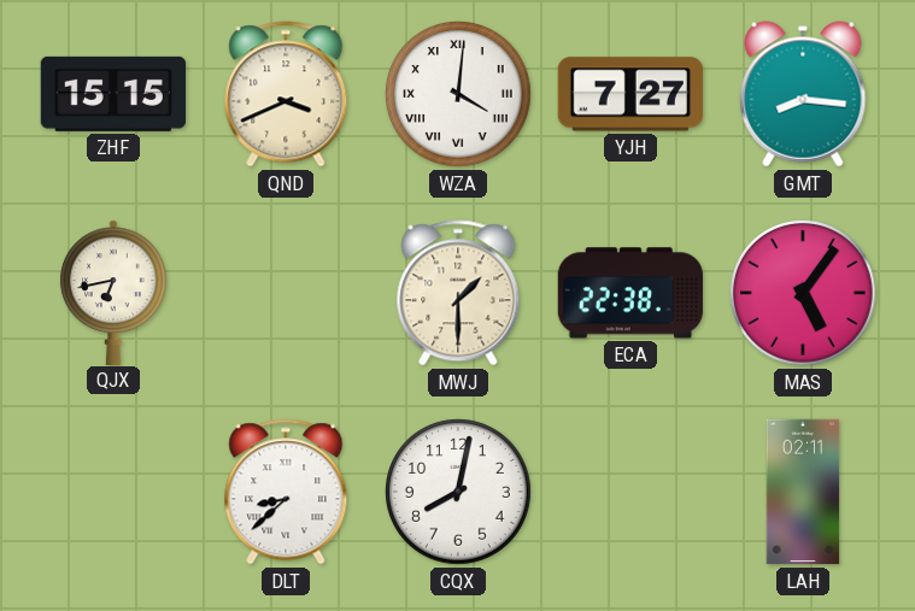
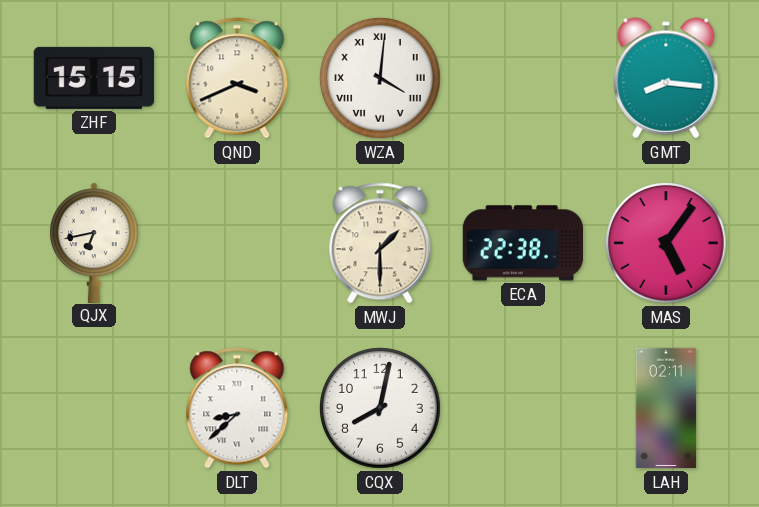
YJH: 7:27 -> none
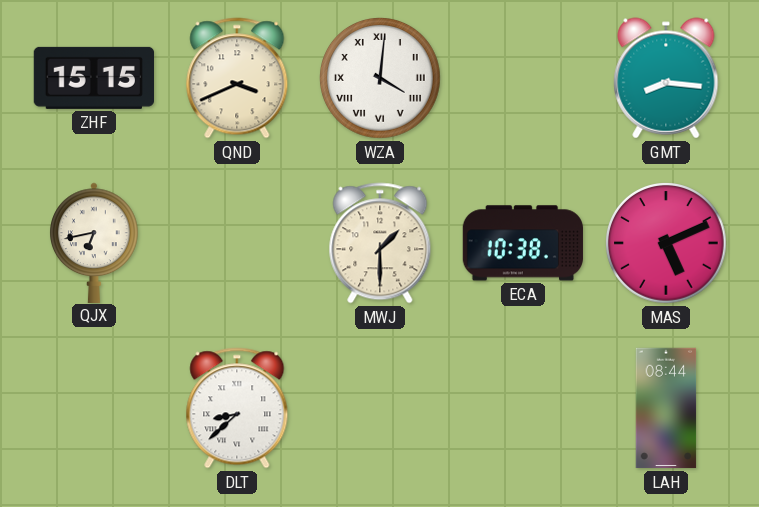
ECA: 22:38 -> 10:38
MAS: 5:06 -> 5:11
CQX: 8:02 -> none
LAH: 02:11 -> 08:44
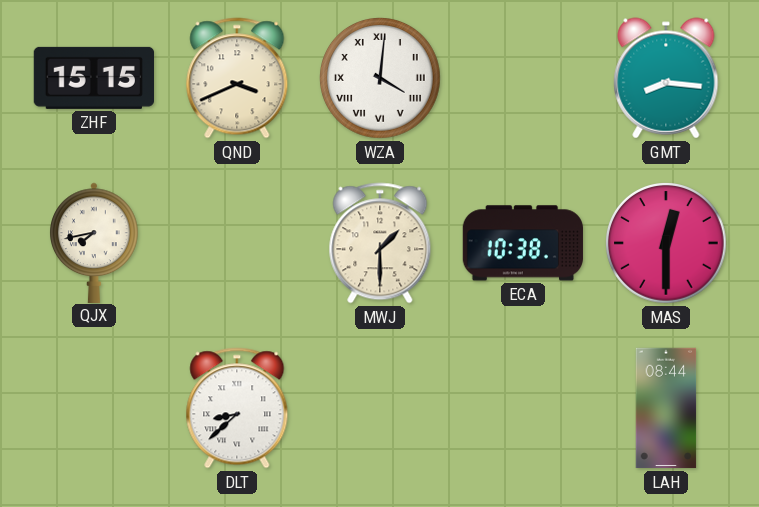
QJX: 6:43 -> 7:43
MAS: 5:11 -> 12:30
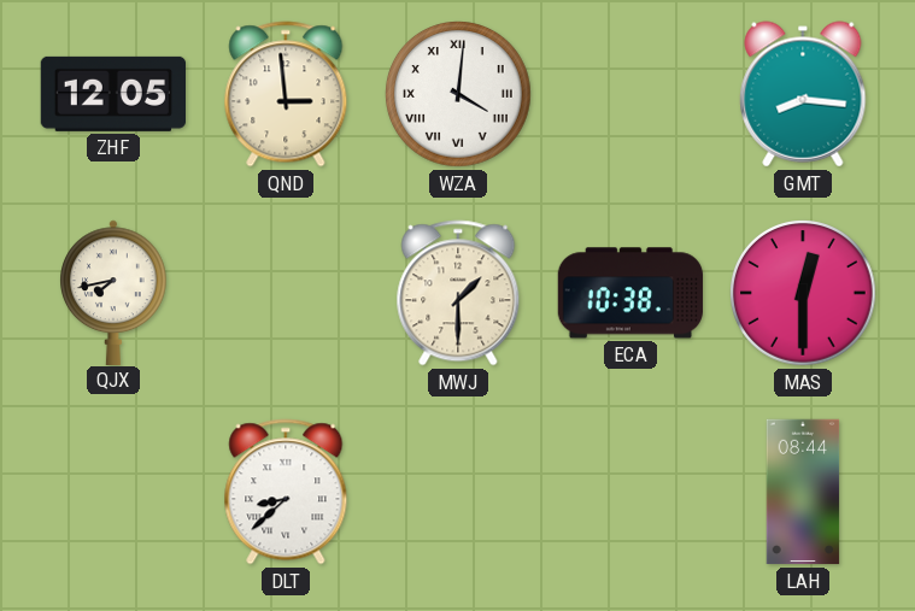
ZHF: 15:15 -> 12:05
QND: 3:41 -> 2:59
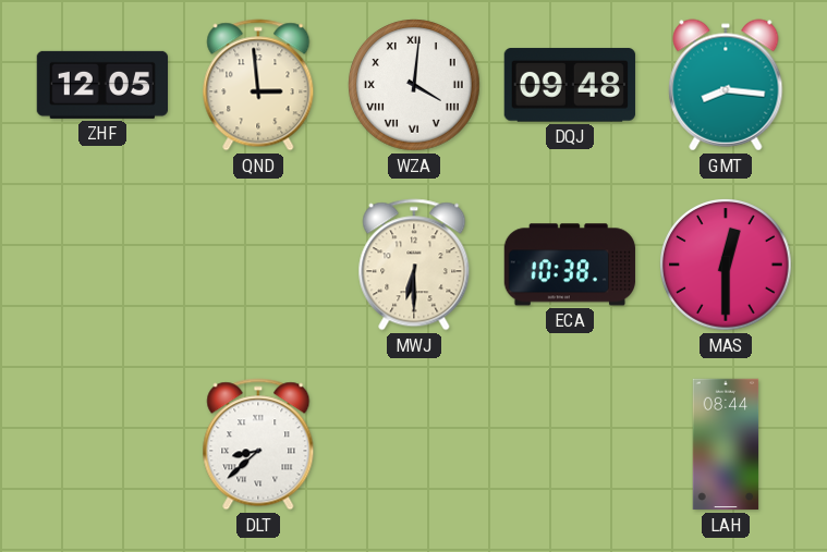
DQJ: none -> 09:48
QJX: 7:43 -> none
MWJ: 1:30 -> 6:30
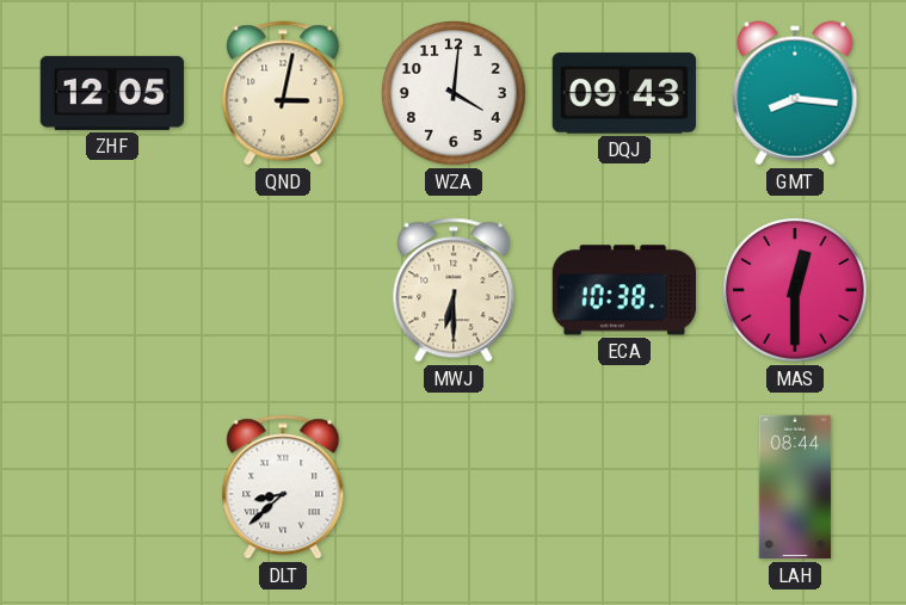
QND: 2:59 -> 3:02
WZA numerals: Roman -> Arabic
DQJ: 09:48 -> 09:43
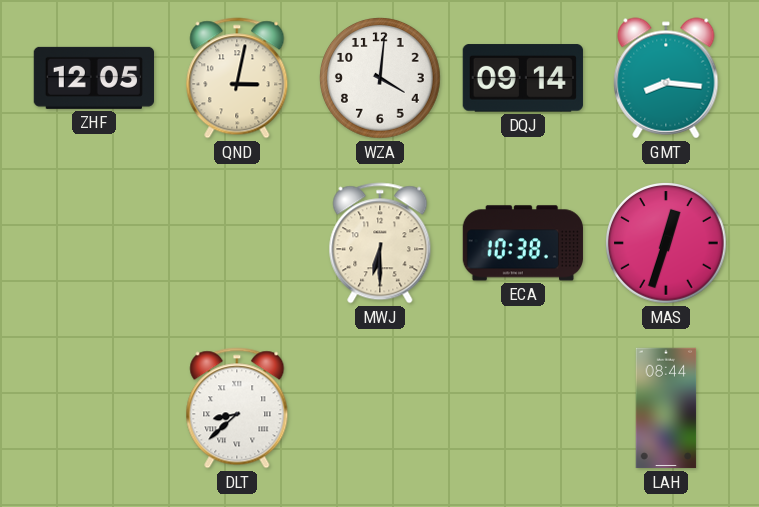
DQJ: 09:43 -> 09:14
MAS: 12:30 -> 12:33
